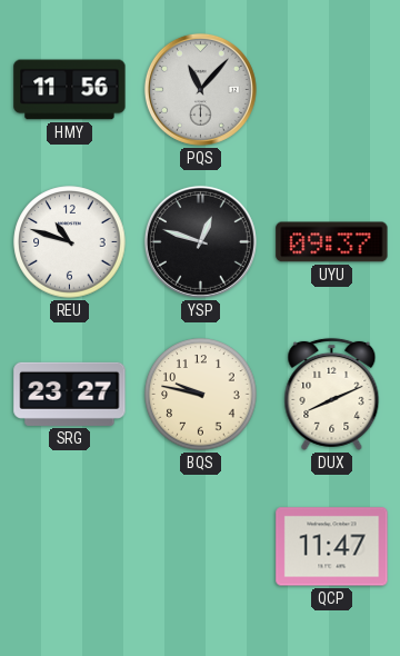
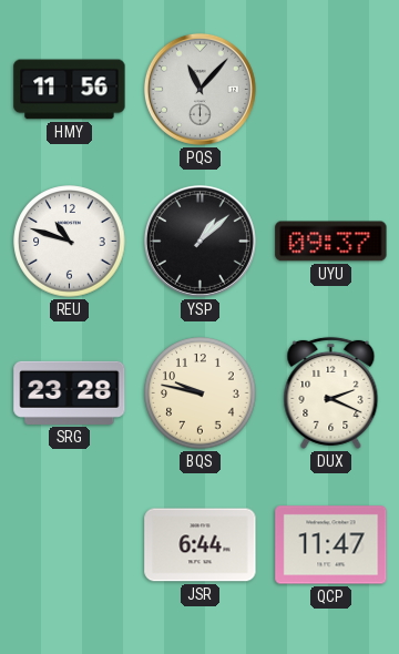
YSP: 12:48 -> 1:08
SRG: 23:27 -> 23:28
DUX: 8:11 -> 2:19
JSR: none -> 6:44
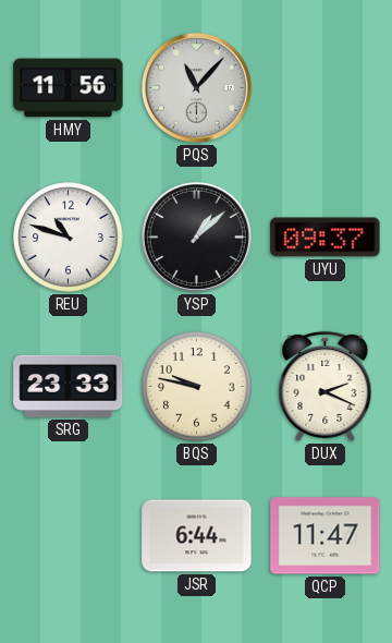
SRG: 23:28 -> 23:33
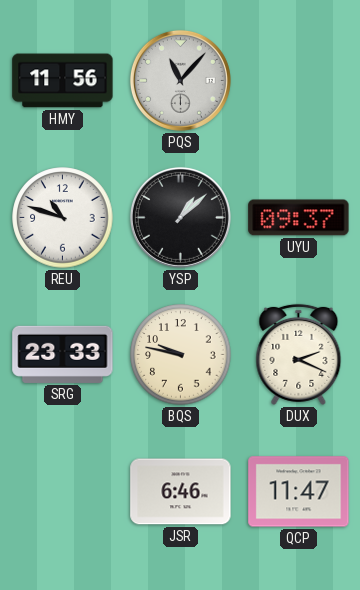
JSR: 6:44 -> 6:46
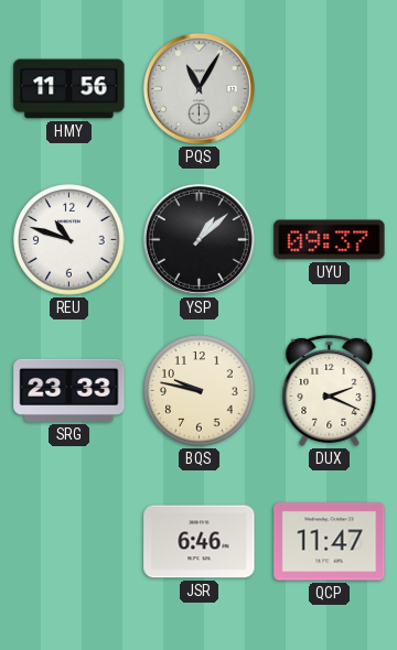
PQS: 11:07 -> 11:05
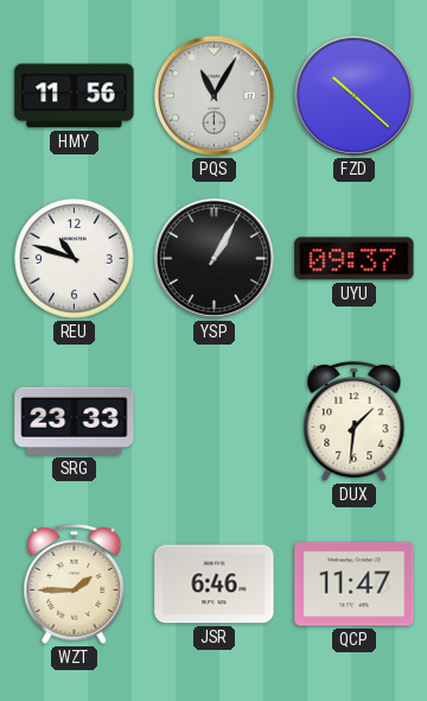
FZD: none -> 10:22
YSP: 1:08 -> 1:05
BQS: 9:47 -> none
DUX: 2:19 -> 1:31
WZT: none -> 1:45
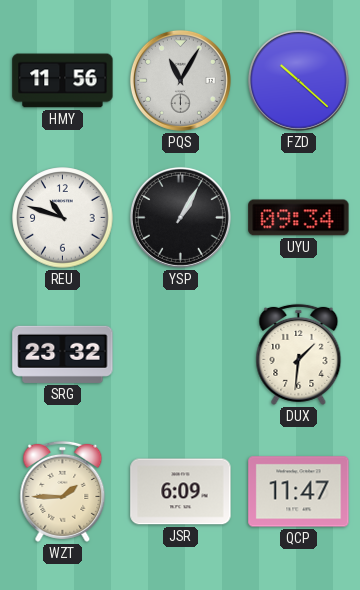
UYU: 09:37 -> 09:34
SRG: 23:33 -> 23:32
JSR: 6:46 -> 6:09
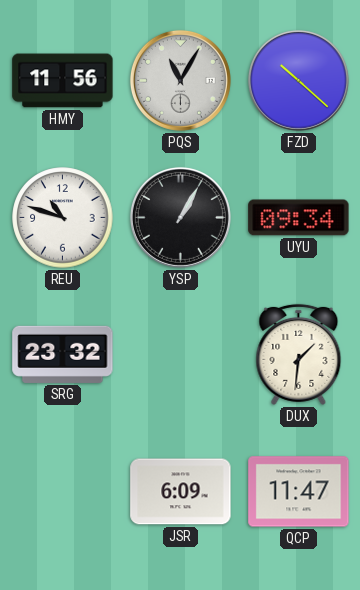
WZT: 1:45 -> none
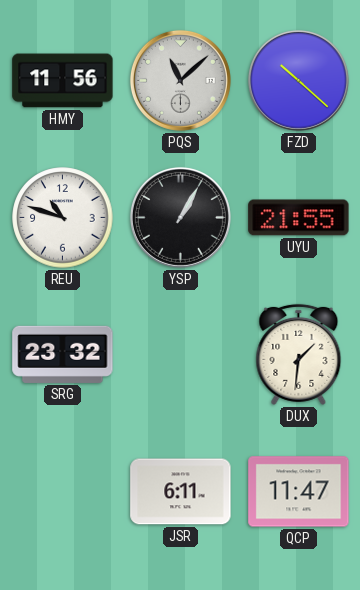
PQS: 11:05 -> 11:08
UYU: 09:34 -> 21:55
JSR: 6:09 -> 6:11
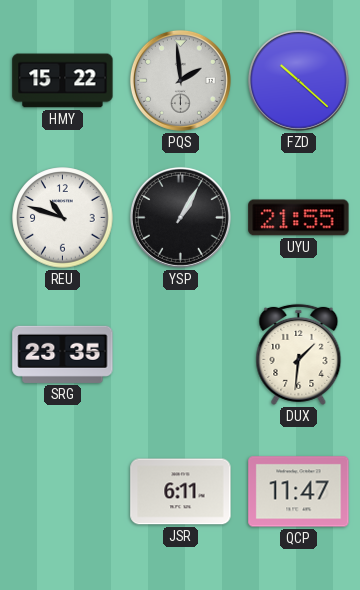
HMY: 11:56 -> 15:22
PQS: 11:08 -> 1:59
SRG: 23:32 -> 23:35
